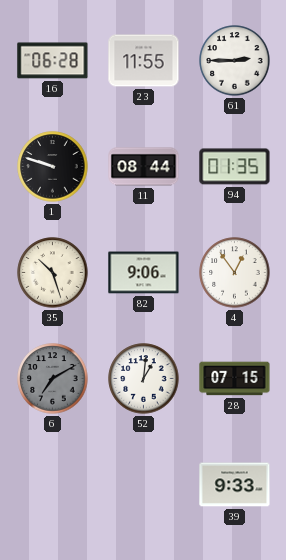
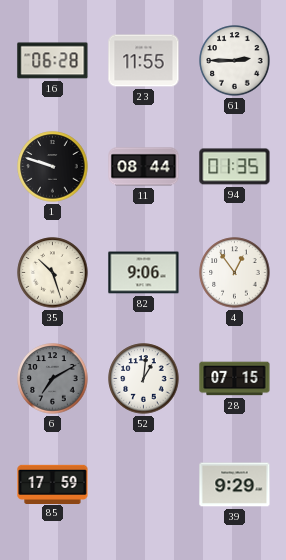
85: none -> 17:59
39: 9:33 -> 9:29
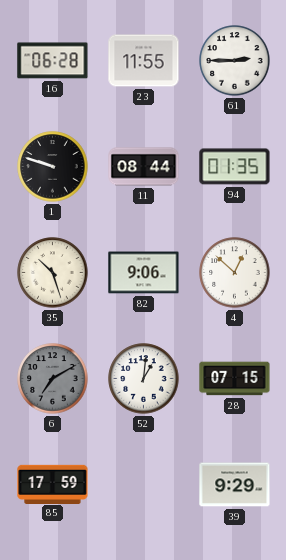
4: 12:54 -> 12:52
